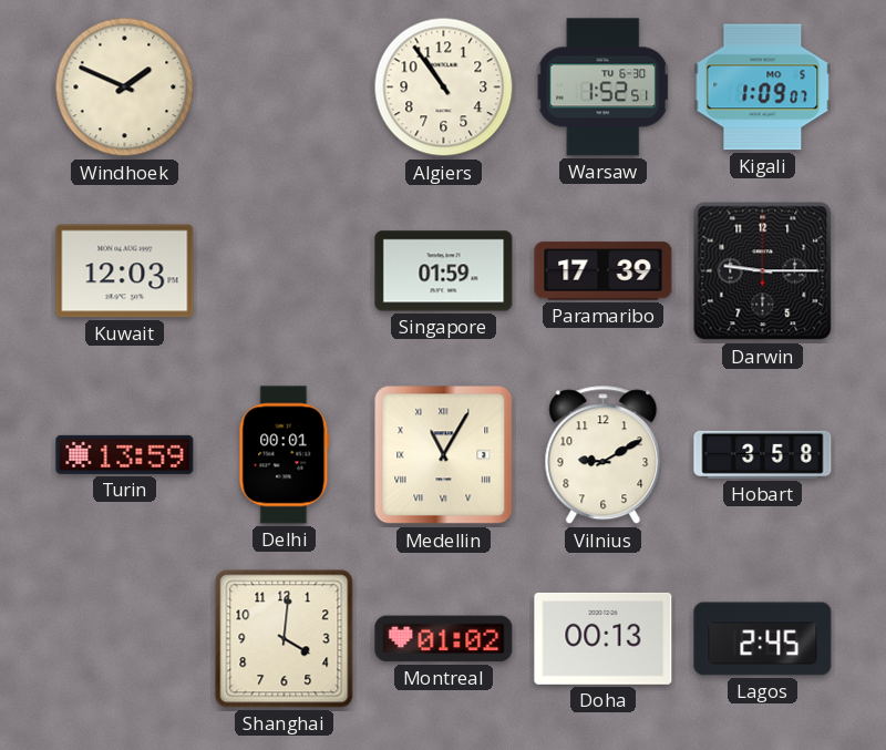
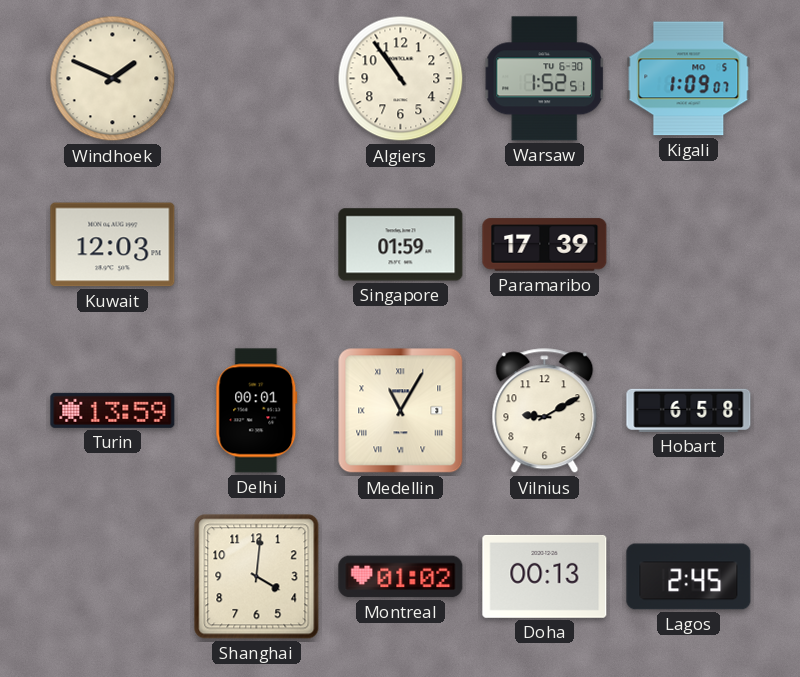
Darwin: 9:15 -> none
Hobart: 3:58 -> 6:58
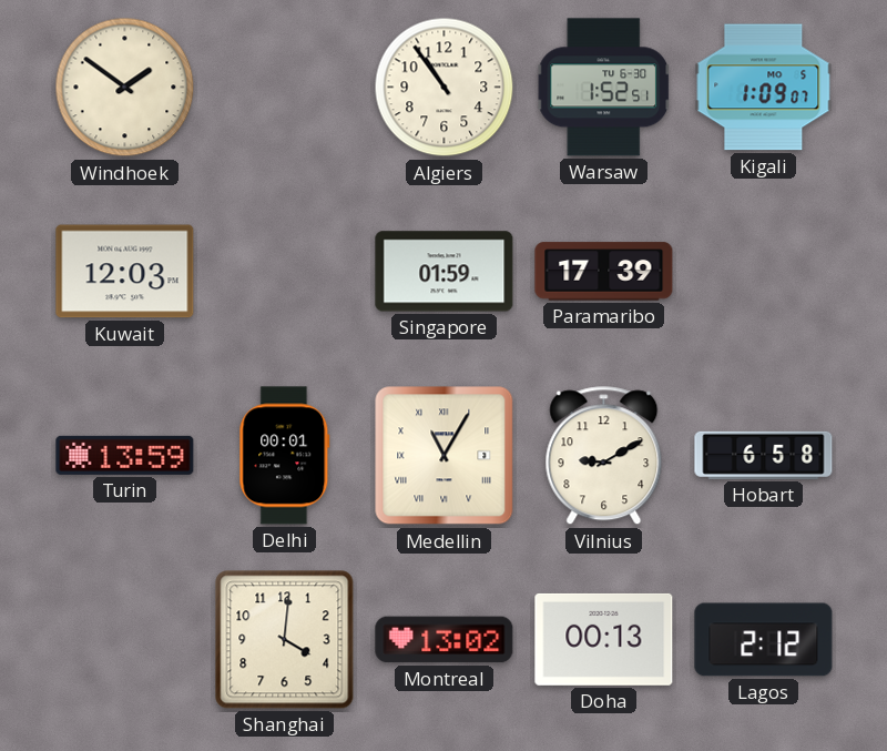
Windhoek: 1:49 -> 1:51
Montreal: 01:02 -> 13:02
Lagos: 2:45 -> 2:12
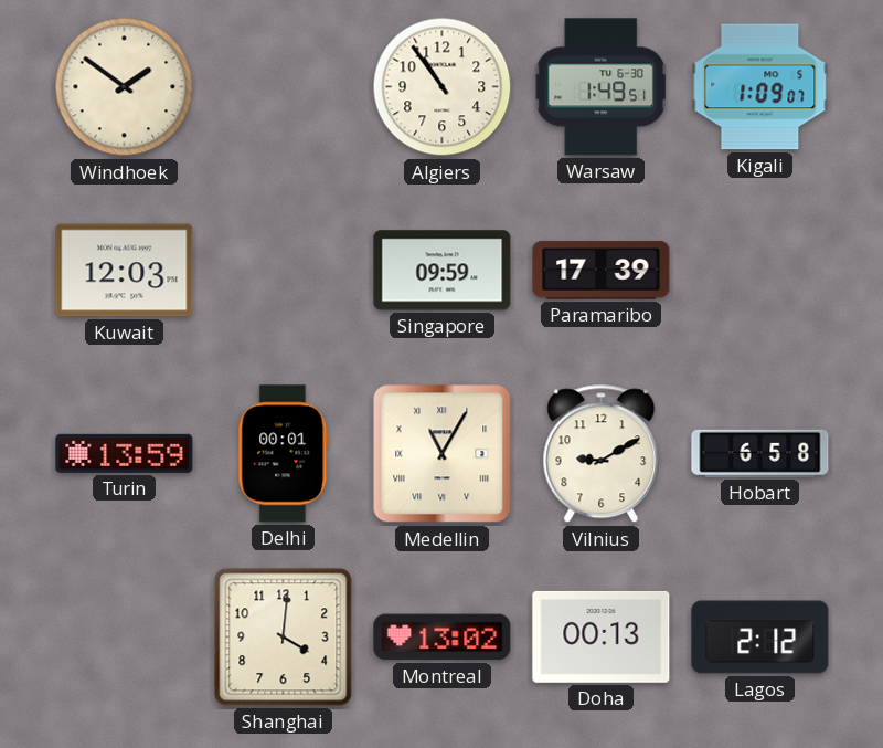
Warsaw: 1:52 -> 1:49
Singapore: 01:59 -> 09:59
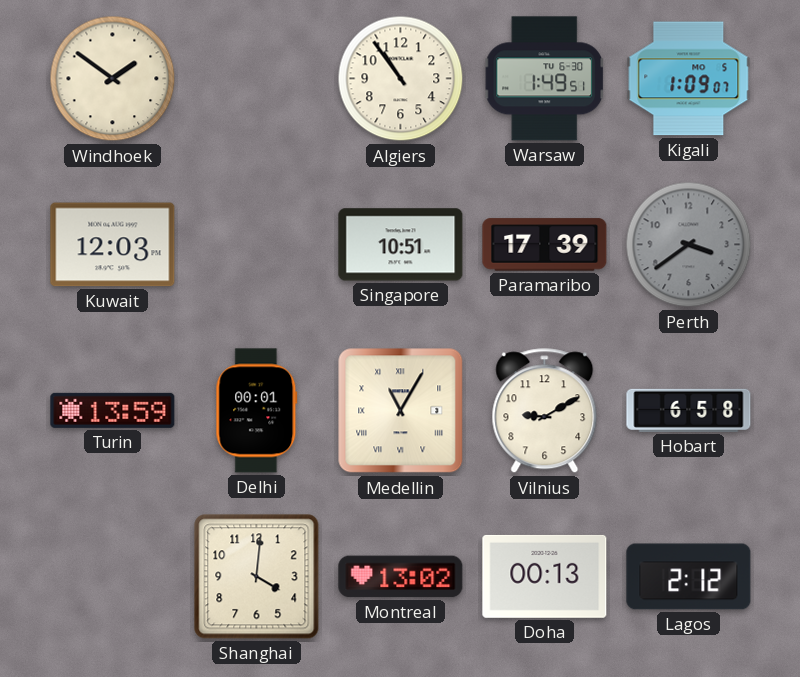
Singapore: 09:59 -> 10:51
Perth: none -> 3:39
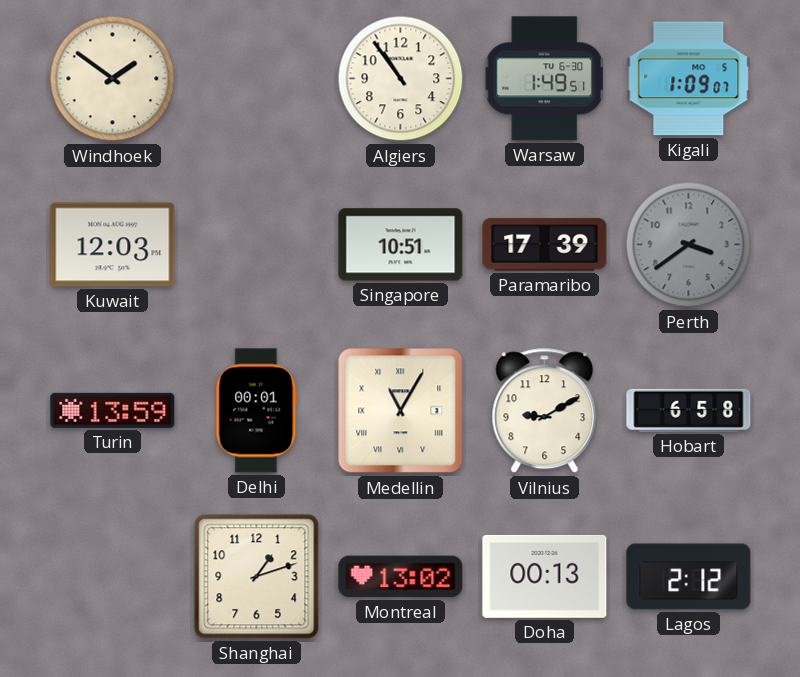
Shanghai: 4:01 -> 1:12
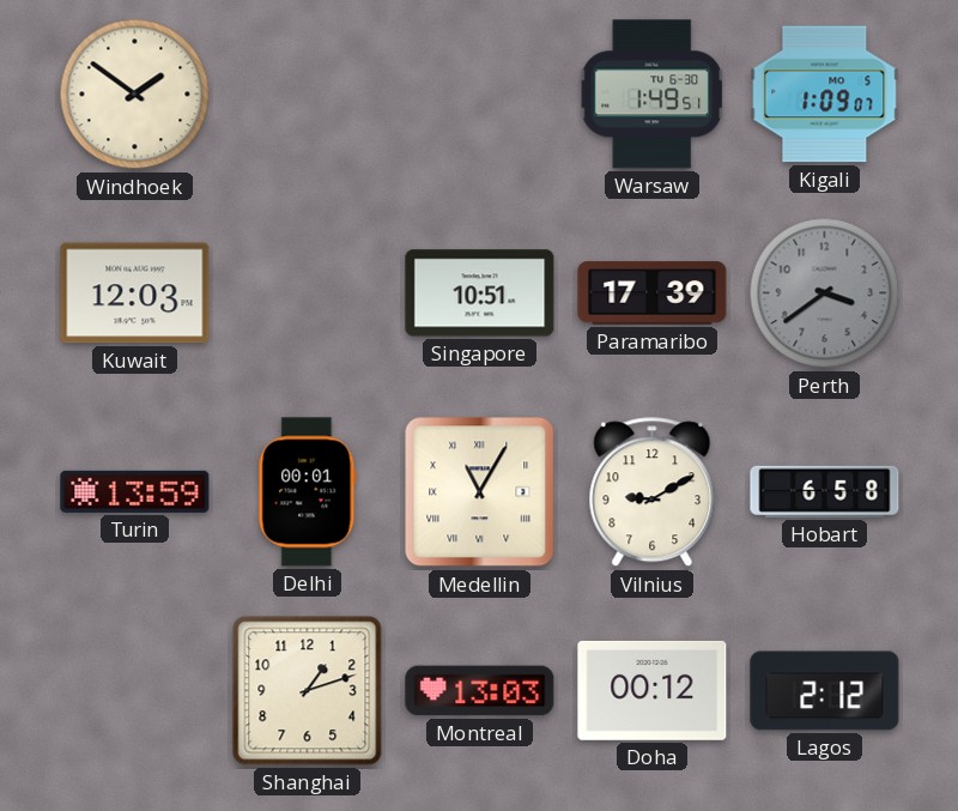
Algiers: 10:54 -> none
Montreal: 13:02 -> 13:03
Doha: 00:13 -> 00:12
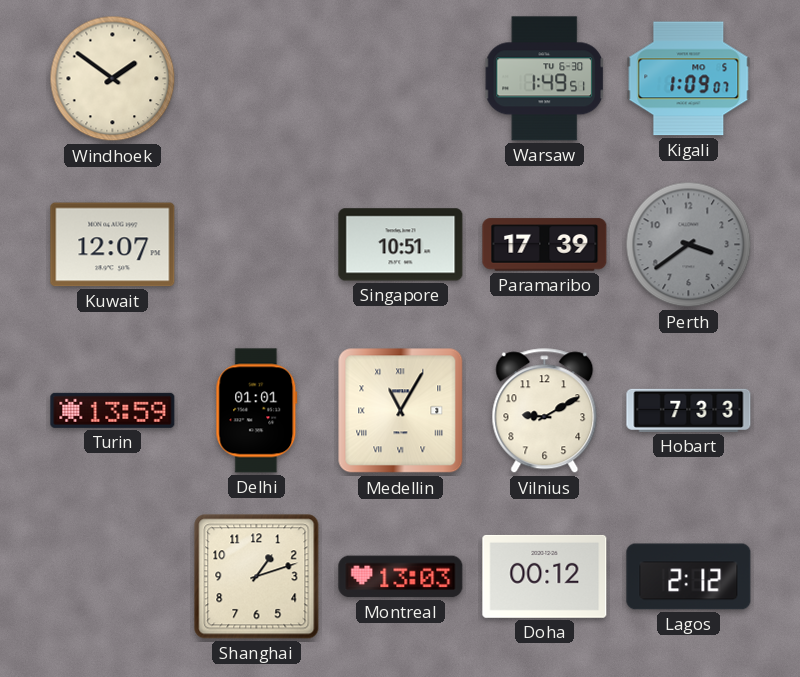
Kuwait: 12:03 -> 12:07
Delhi: 00:01 -> 01:01
Hobart: 6:58 -> 7:33
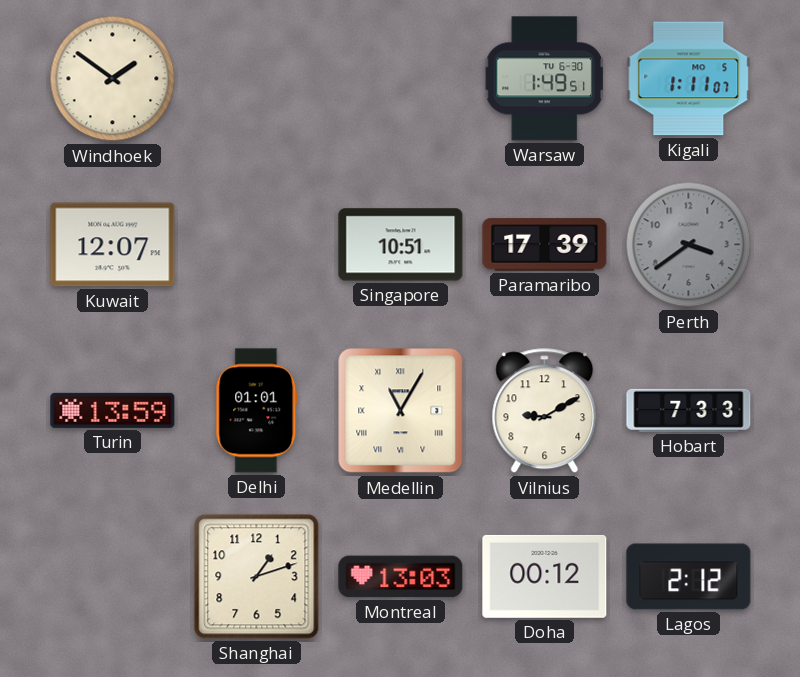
Kigali: 1:09 -> 1:11
